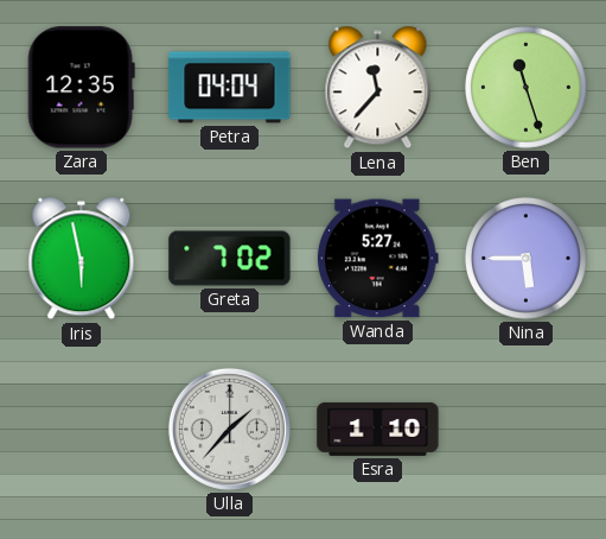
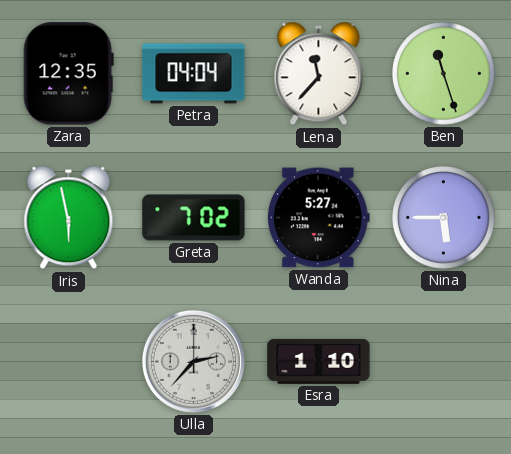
Ulla: 1:37 -> 2:37
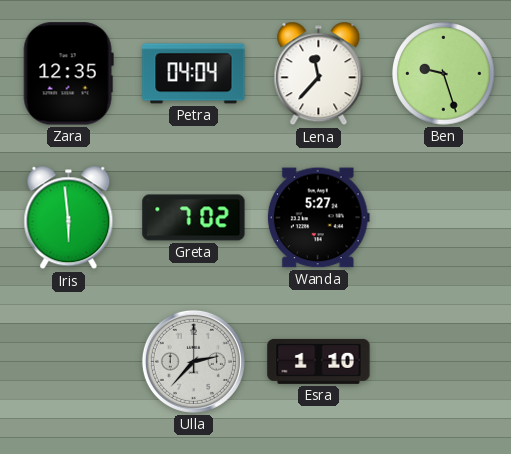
Ben: 11:27 -> 9:27
Iris: 5:58 -> 5:59
Nina: 5:45 -> none
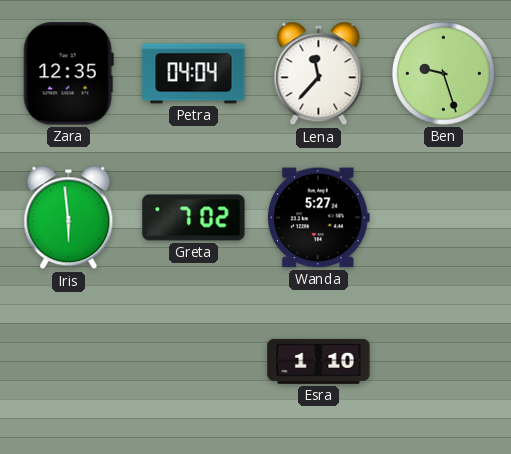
Ulla: 2:37 -> none
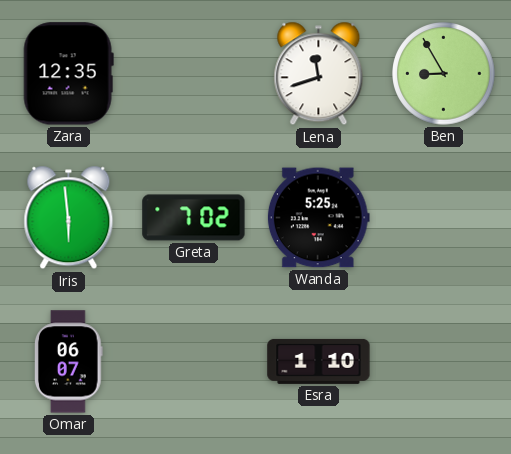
Petra: 04:04 -> none
Lena: 11:37 -> 11:42
Ben: 9:27 -> 8:55
Wanda: 5:27 -> 5:25
Omar: none -> 06:07
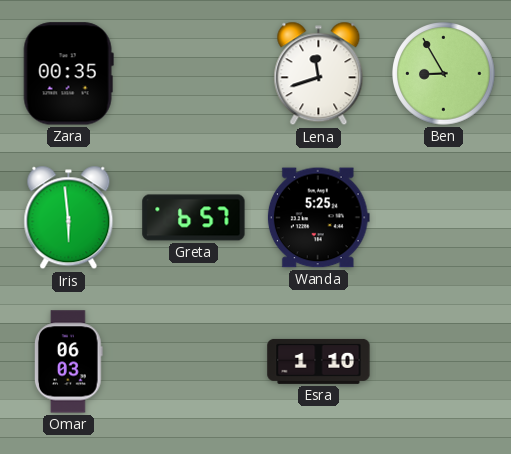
Zara: 12:35 -> 00:35
Greta: 7:02 -> 6:57
Omar: 06:07 -> 06:03
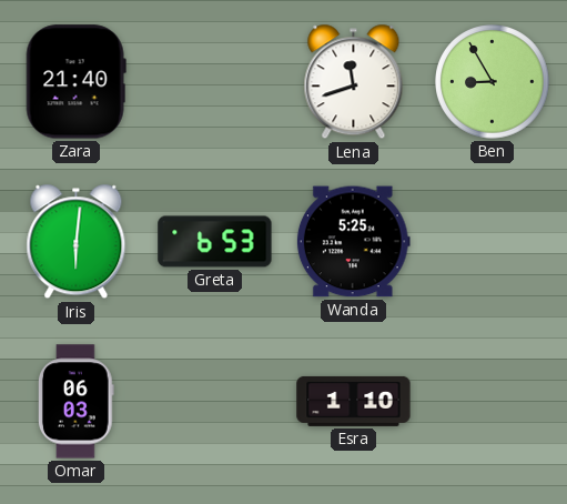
Zara: 00:35 -> 21:40
Iris: 5:59 -> 6:01
Greta: 6:57 -> 6:53
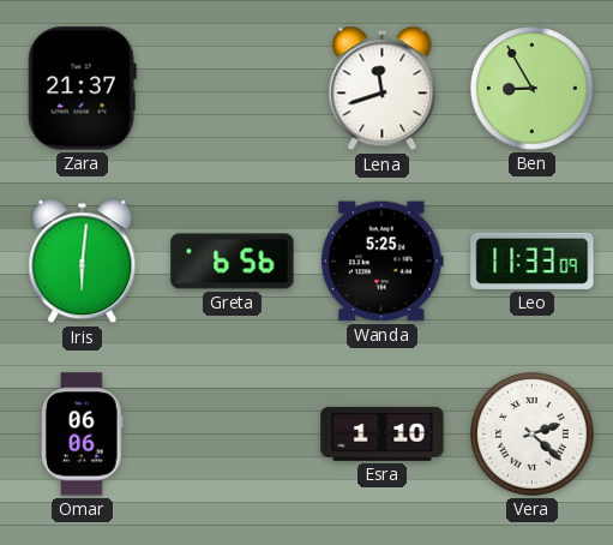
Zara: 21:40 -> 21:37
Greta: 6:53 -> 6:56
Leo: none -> 11:33
Omar: 06:03 -> 06:06
Vera: none -> 2:22
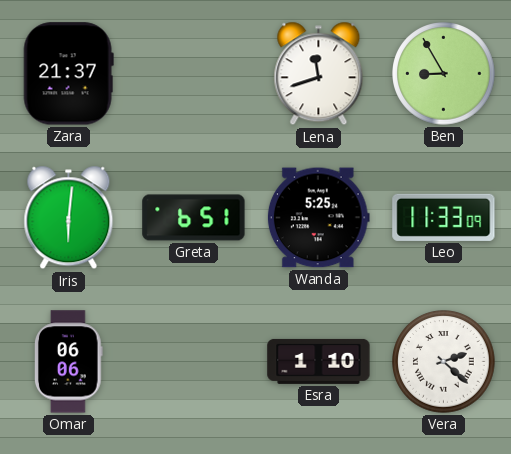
Greta: 6:56 -> 6:51
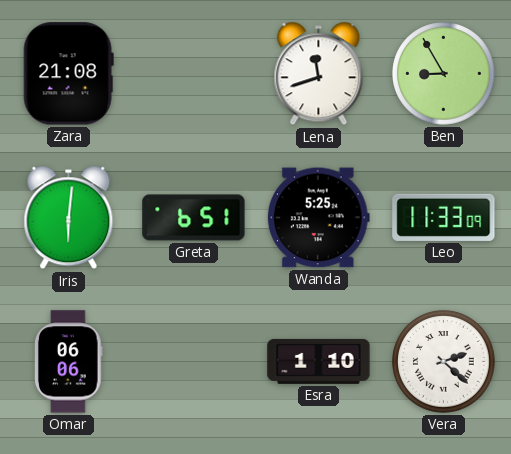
Zara: 21:37 -> 21:08
